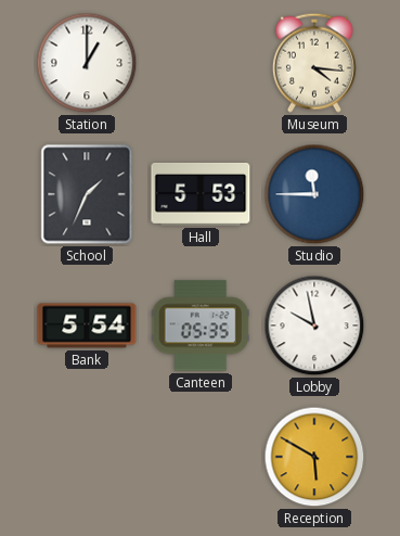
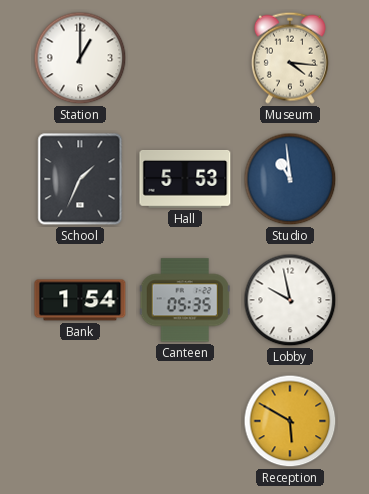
Studio: 11:45 -> 10:59
Bank: 5:54 -> 1:54
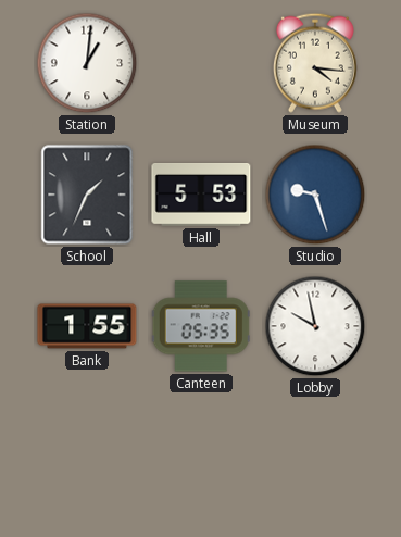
Station: 1:00 -> 1:01
Studio: 10:59 -> 9:27
Bank: 1:54 -> 1:55
Reception: 5:50 -> none
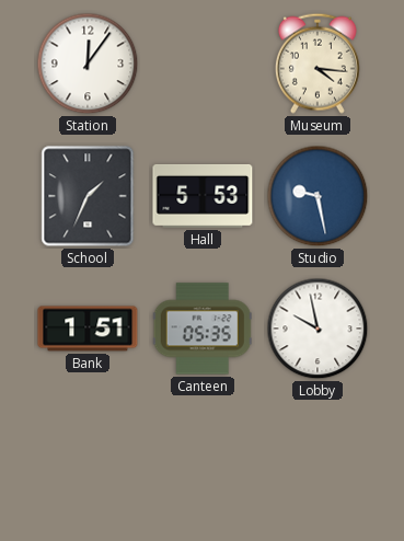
Station: 1:01 -> 12:06
Studio: 9:27 -> 9:28
Bank: 1:55 -> 1:51
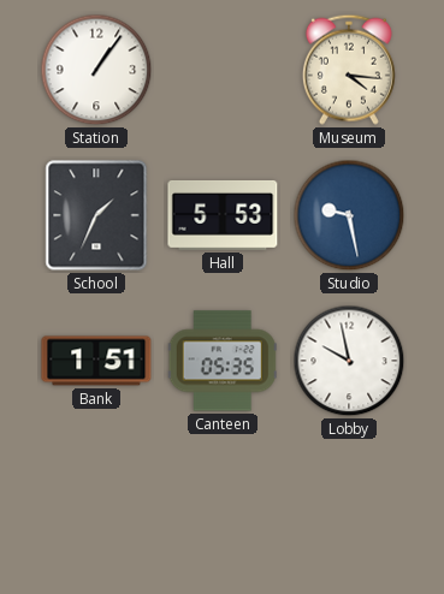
Station: 12:06 -> 1:06
